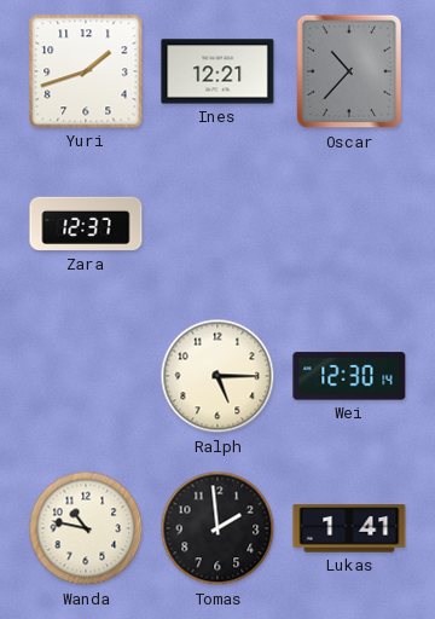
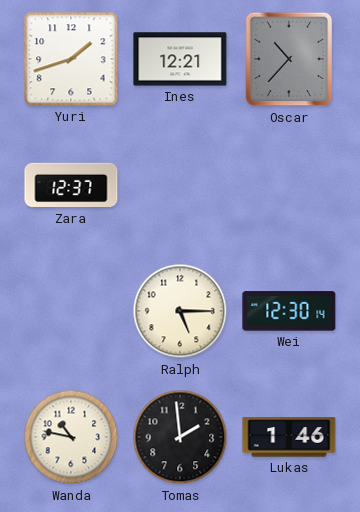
Lukas: 1:41 -> 1:46
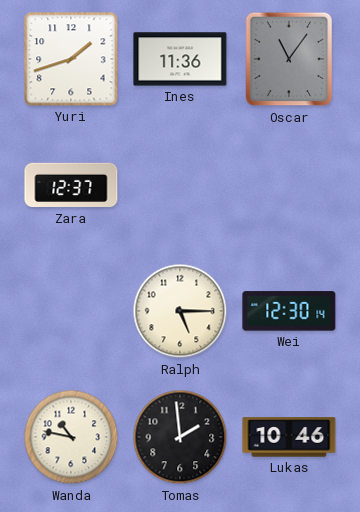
Ines: 12:21 -> 11:36
Oscar: 10:37 -> 11:06
Lukas: 1:46 -> 10:46
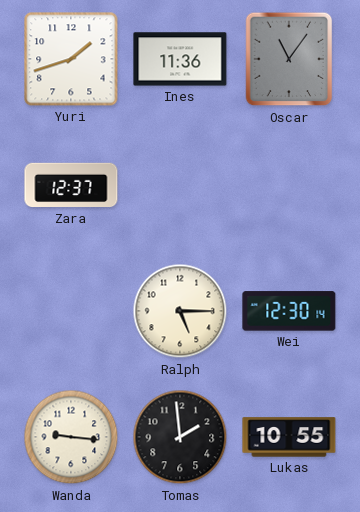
Wanda: 10:47 -> 9:16
Lukas: 10:46 -> 10:55
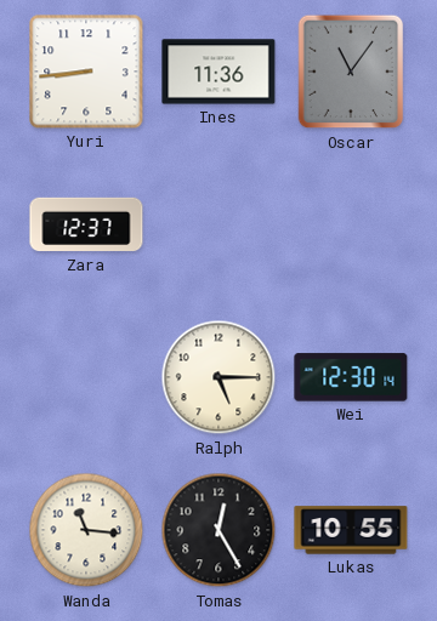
Yuri: 1:42 -> 8:44
Wanda: 9:16 -> 11:16
Tomas: 1:59 -> 12:25
